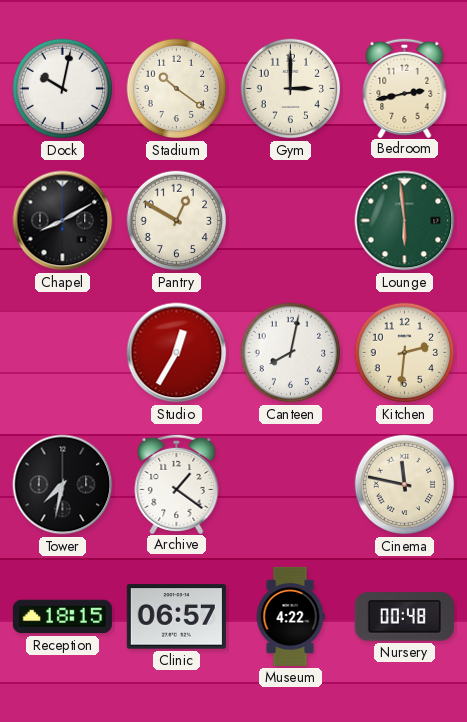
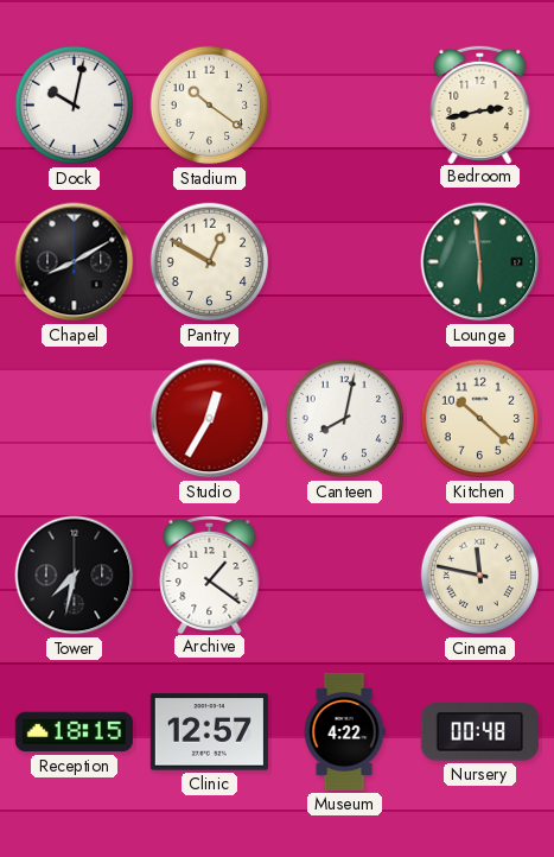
Gym: 3:00 -> none
Kitchen: 2:31 -> 10:22
Clinic: 06:57 -> 12:57
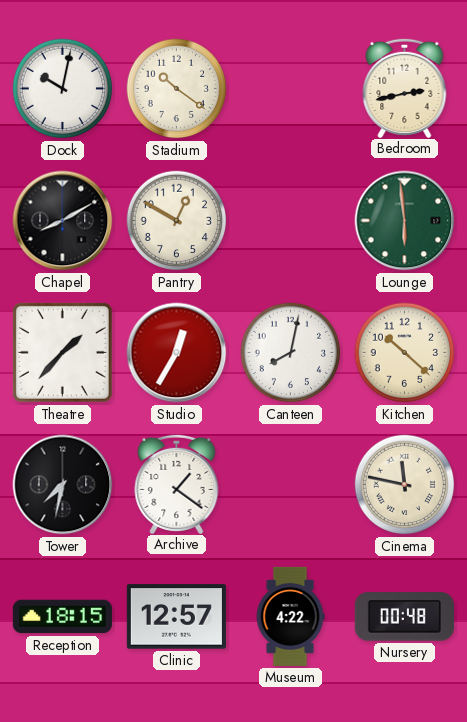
Theatre: none -> 1:37
